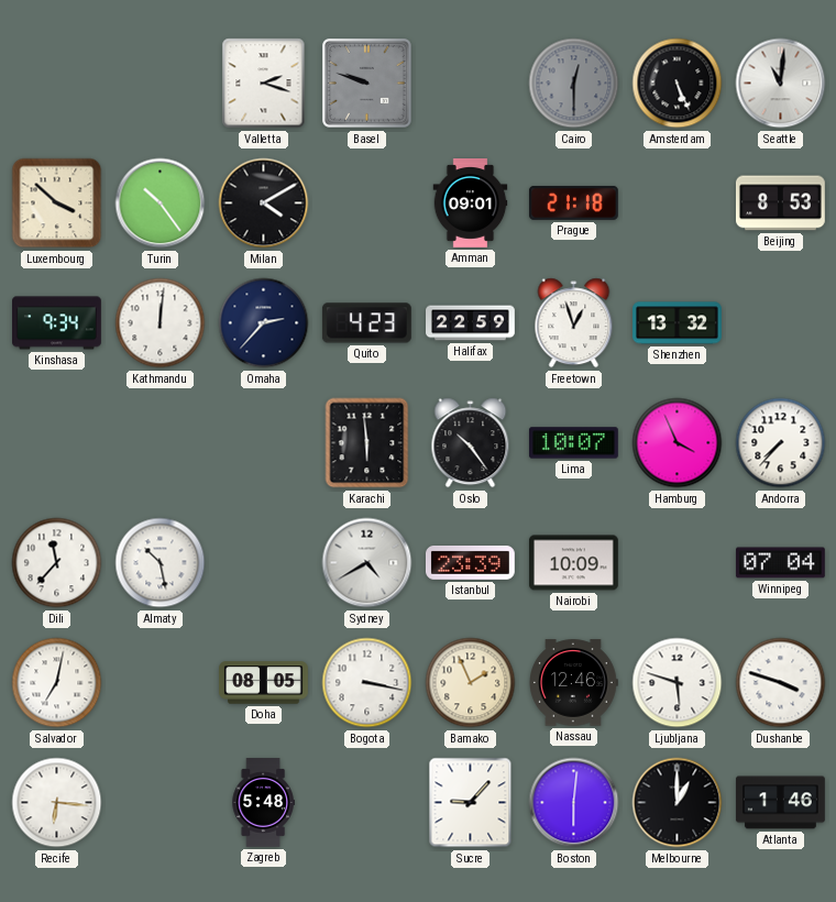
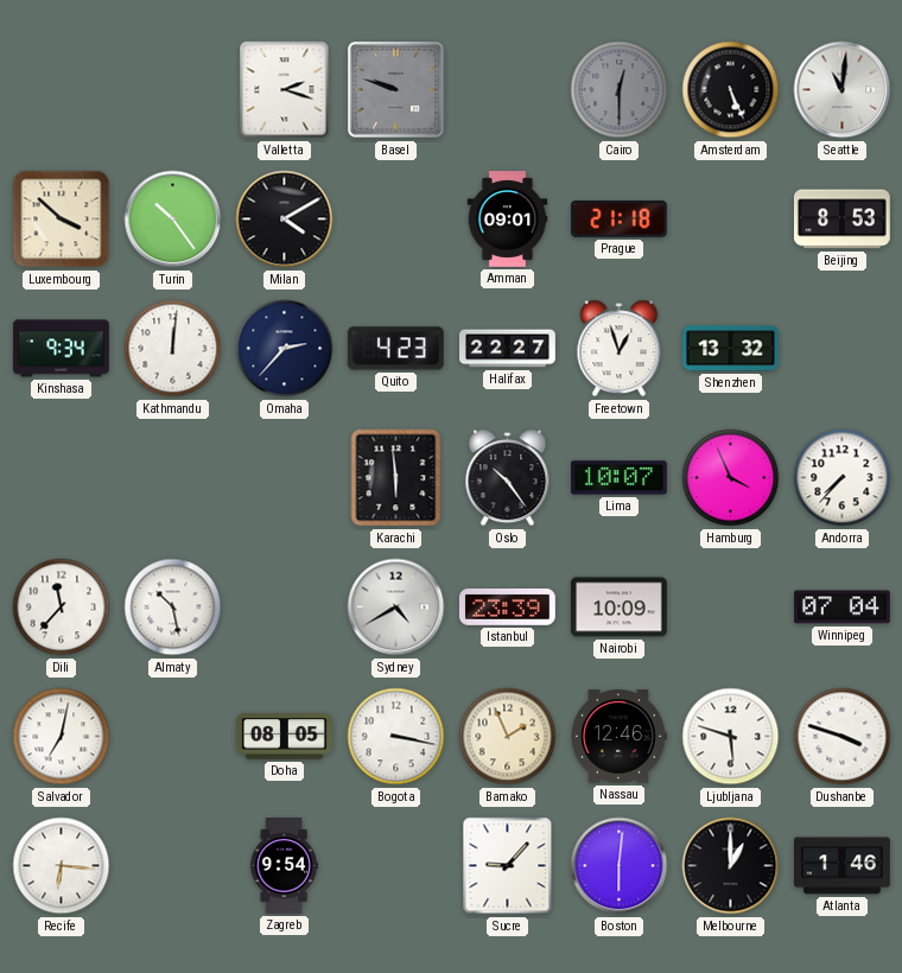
Halifax: 22:59 -> 22:27
Zagreb: 5:48 -> 9:54
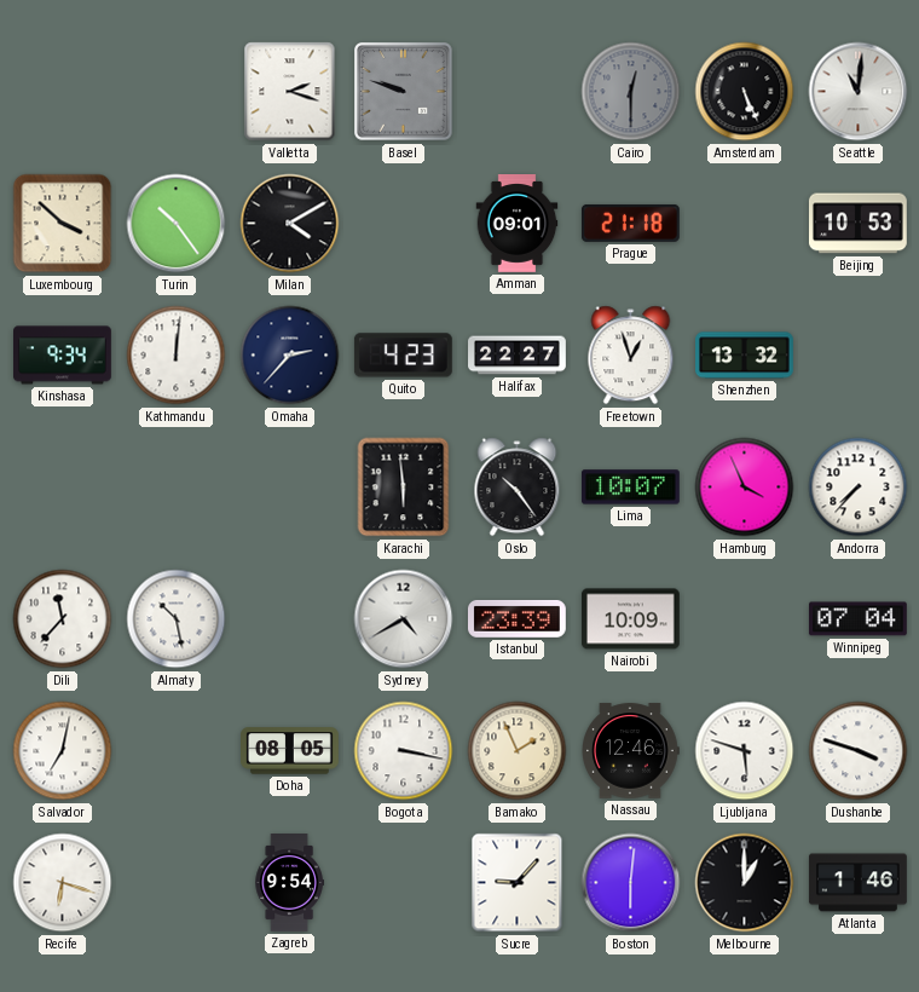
Beijing: 8:53 -> 10:53
Recife: 6:16 -> 6:18
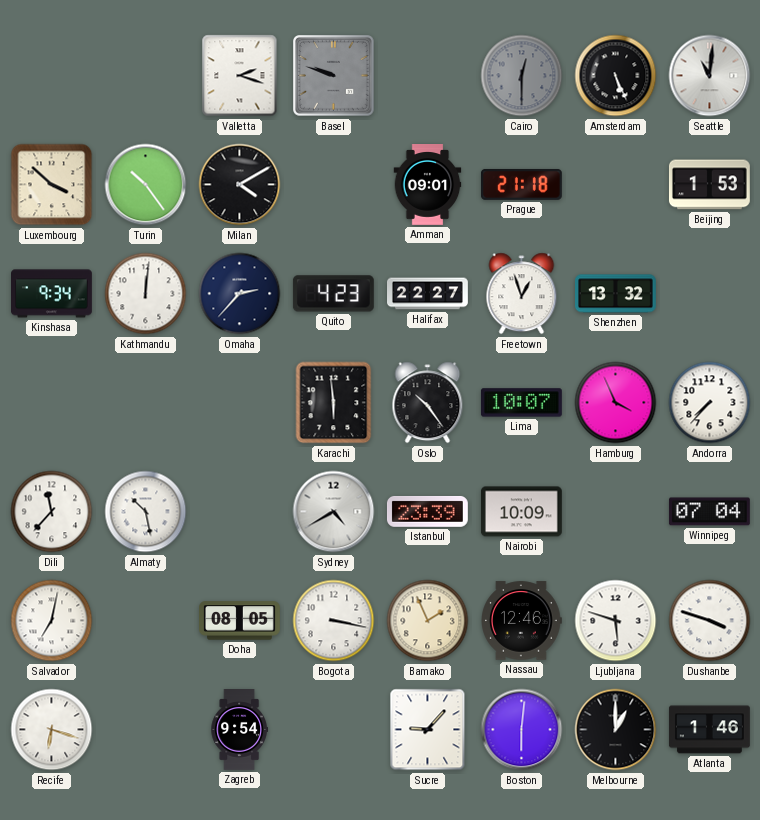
Beijing: 10:53 -> 1:53
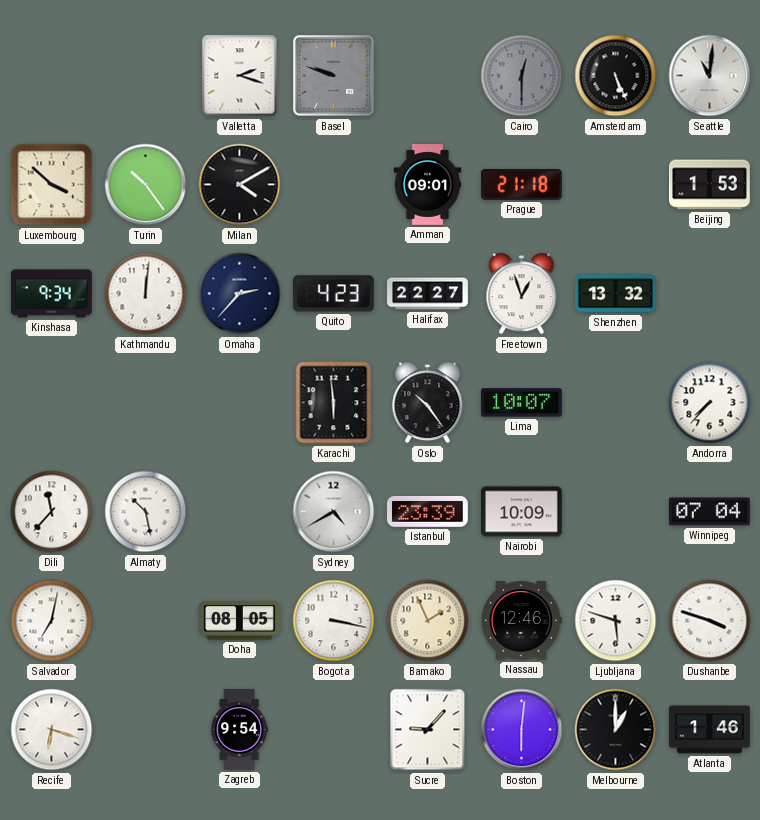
Hamburg: 3:56 -> none
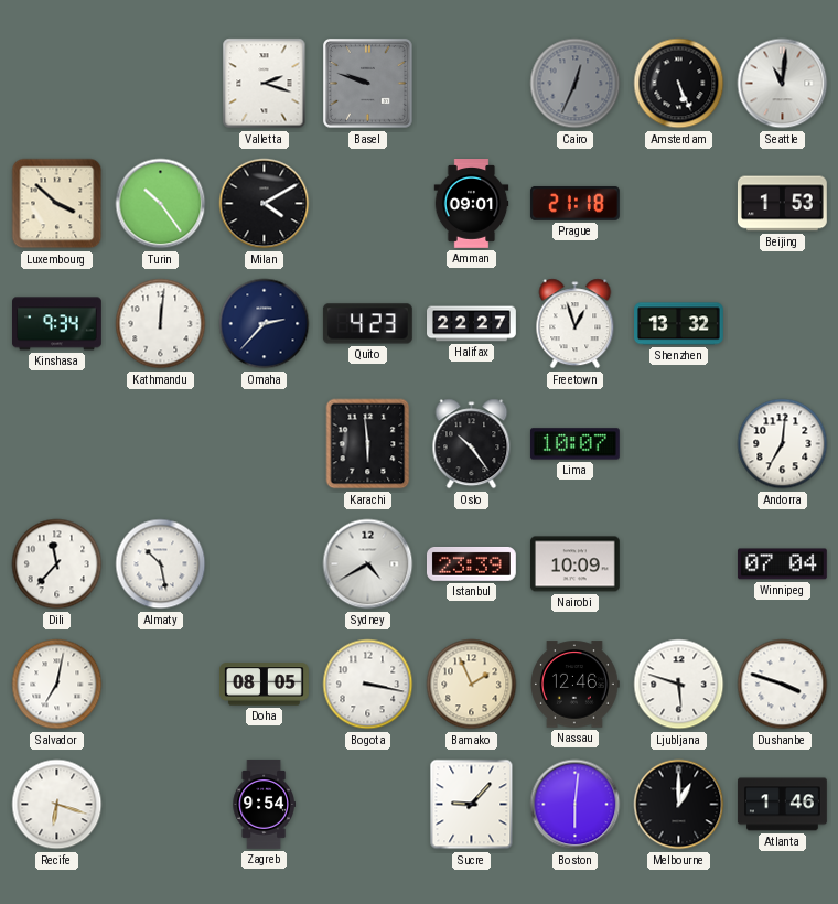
Cairo: 12:30 -> 12:34
Andorra: 7:37 -> 7:01
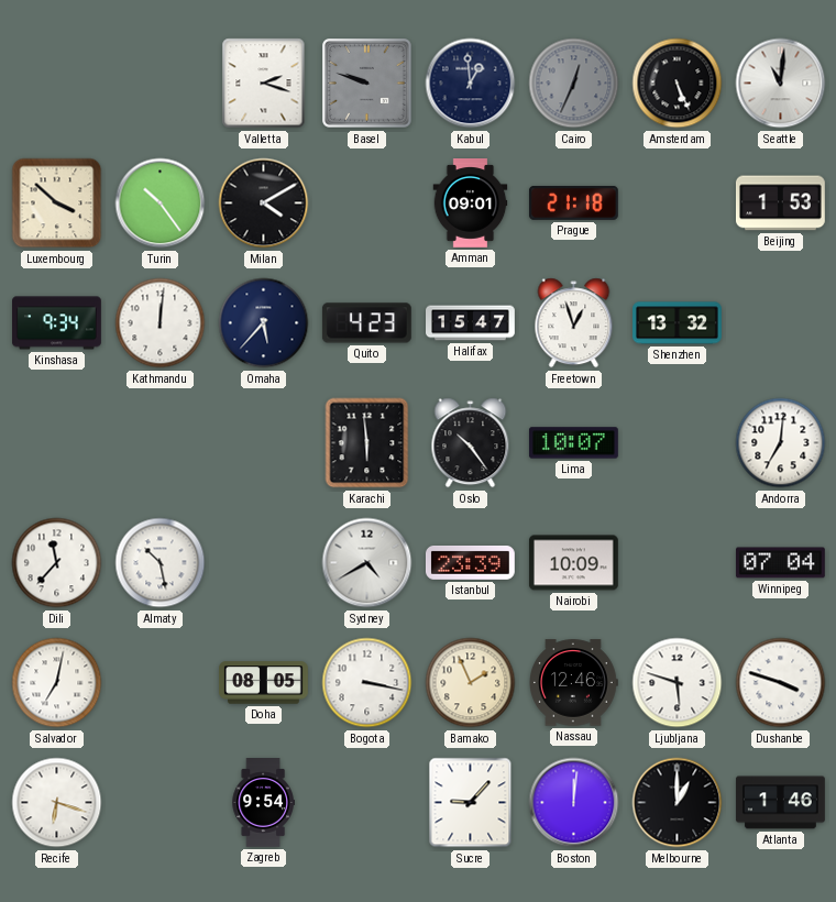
Kabul: none -> 12:59
Omaha: 2:37 -> 5:37
Halifax: 22:27 -> 15:47
Boston: 6:01 -> 12:01
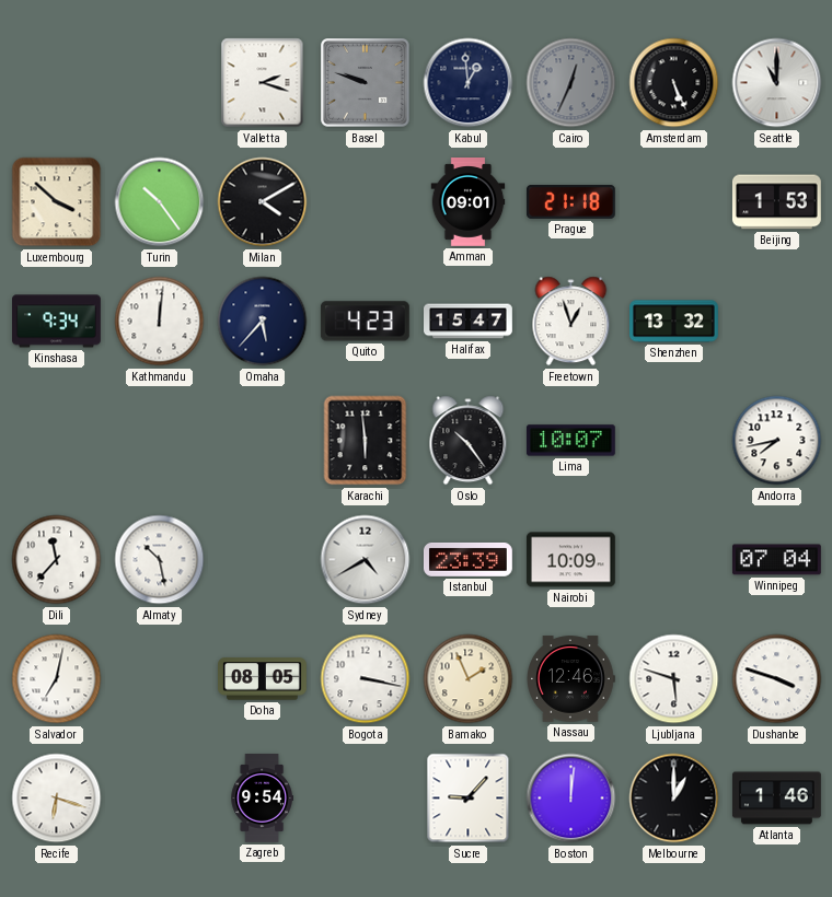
Seattle: 11:01 -> 11:00
Andorra: 7:01 -> 7:43
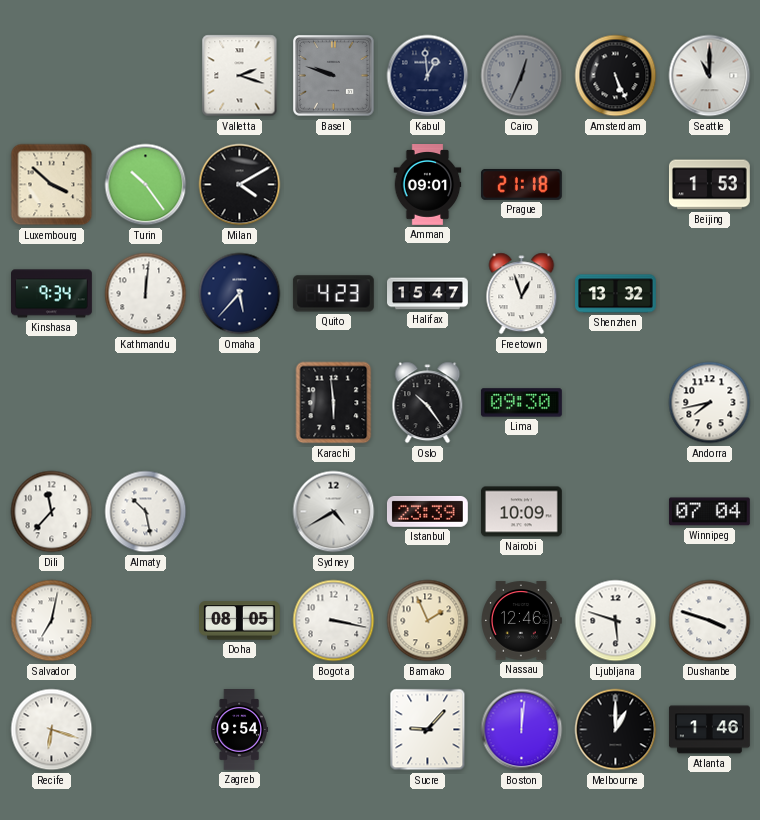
Lima: 10:07 -> 09:30
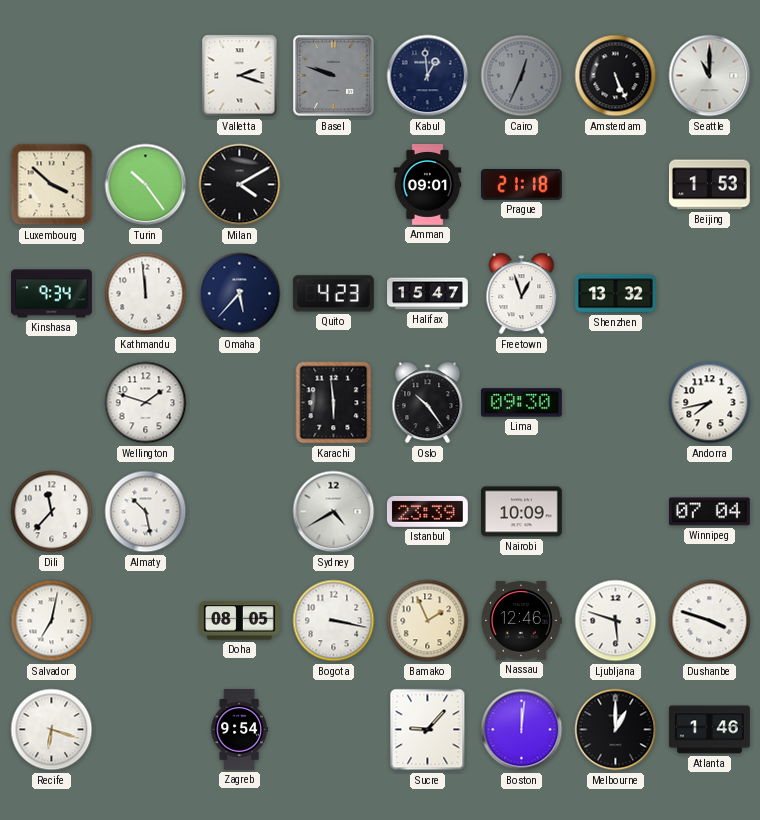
Kathmandu: 12:01 -> 11:59
Wellington: none -> 1:48
